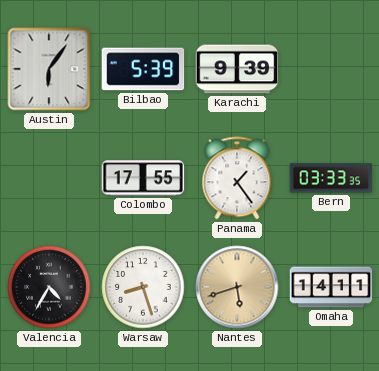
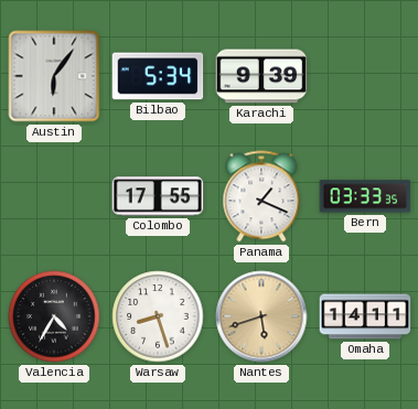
Bilbao: 5:39 -> 5:34
Panama: 1:24 -> 1:19
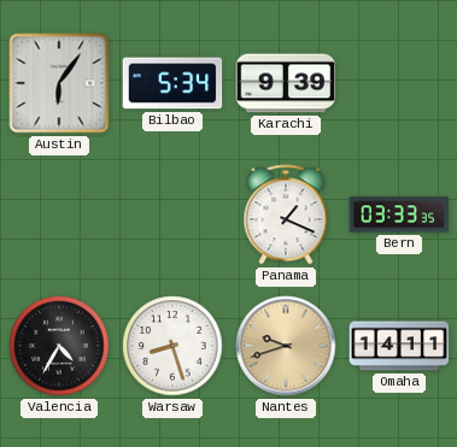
Colombo: 17:55 -> none
Nantes: 5:42 -> 9:42
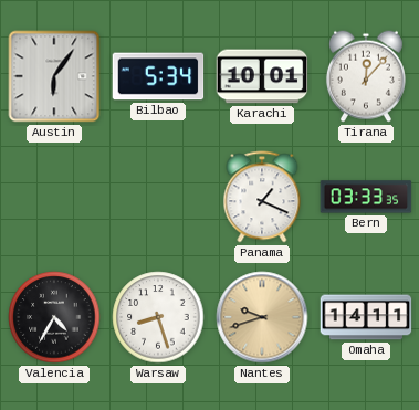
Karachi: 9:39 -> 10:01
Tirana: none -> 12:07
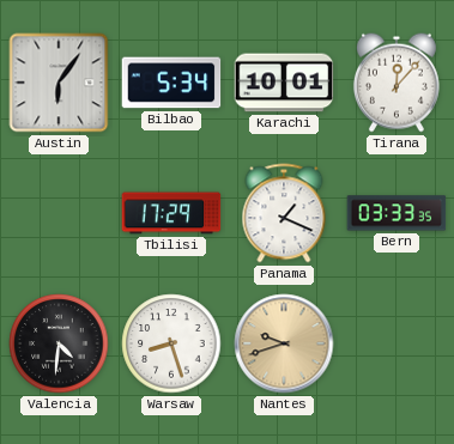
Tbilisi: none -> 17:29
Valencia: 4:35 -> 4:31
Omaha: 14:11 -> none
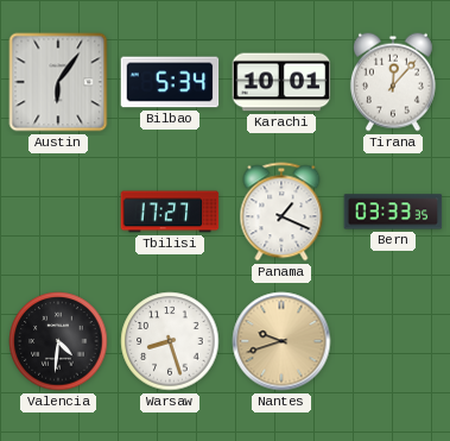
Tbilisi: 17:29 -> 17:27
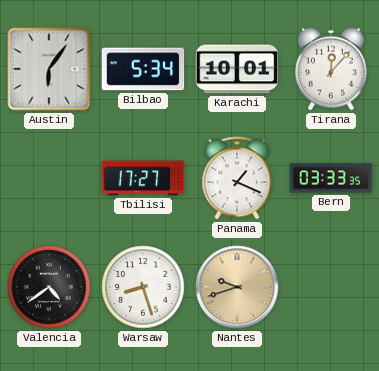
Valencia: 4:31 -> 4:39
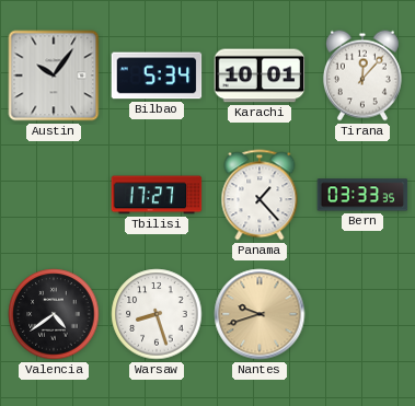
Austin: 6:06 -> 10:06
Panama: 1:19 -> 1:23
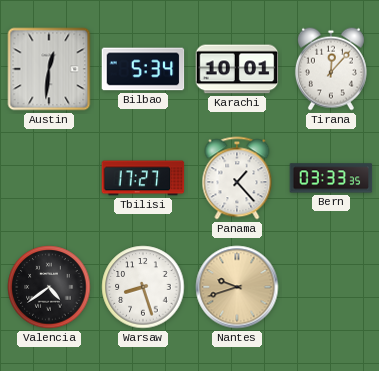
Austin: 10:06 -> 12:31
